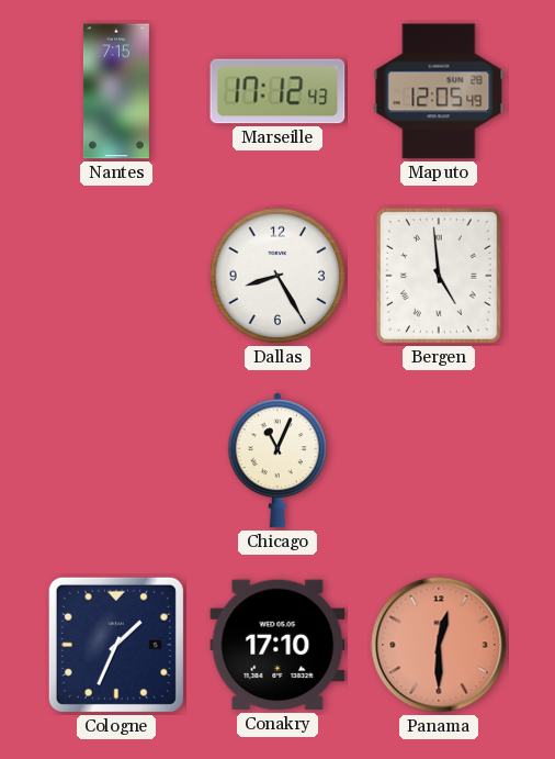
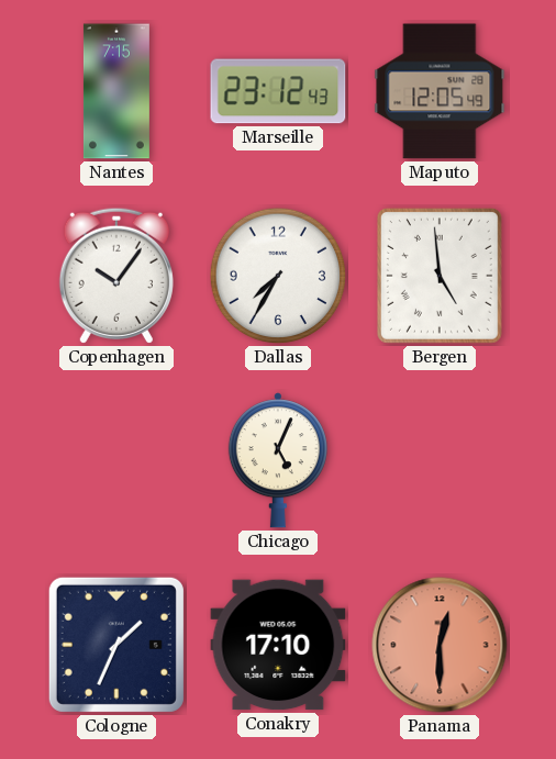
Marseille: 17:12 -> 23:12
Copenhagen: none -> 10:06
Dallas: 8:25 -> 7:35
Chicago: 11:04 -> 5:04
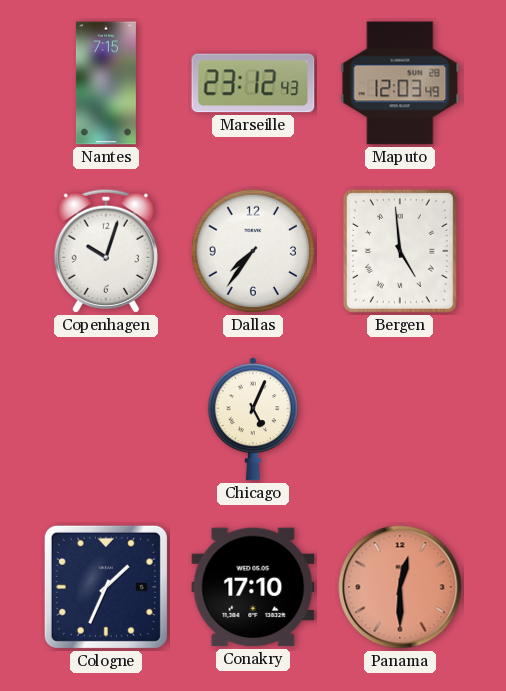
Maputo: 12:05 -> 12:03
Copenhagen: 10:06 -> 10:03
Dallas: 7:35 -> 7:36
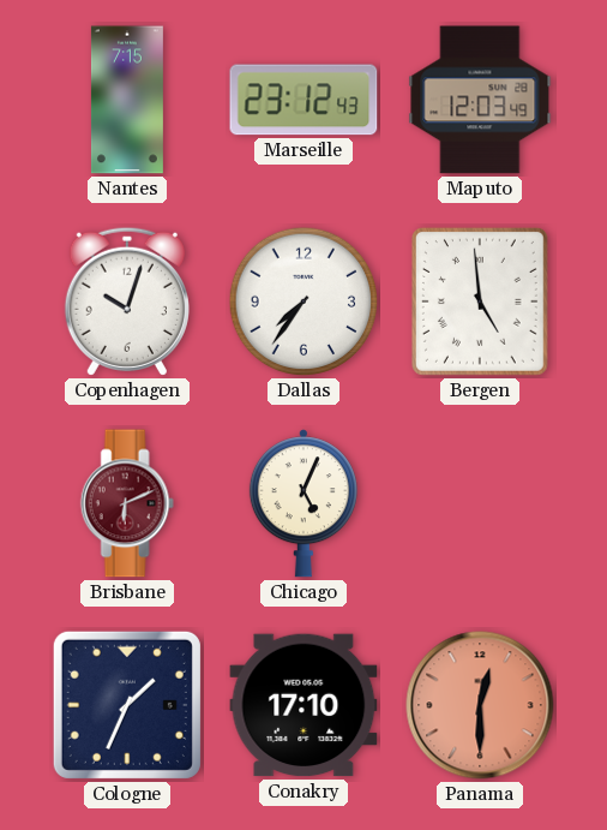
Brisbane: none -> 6:11
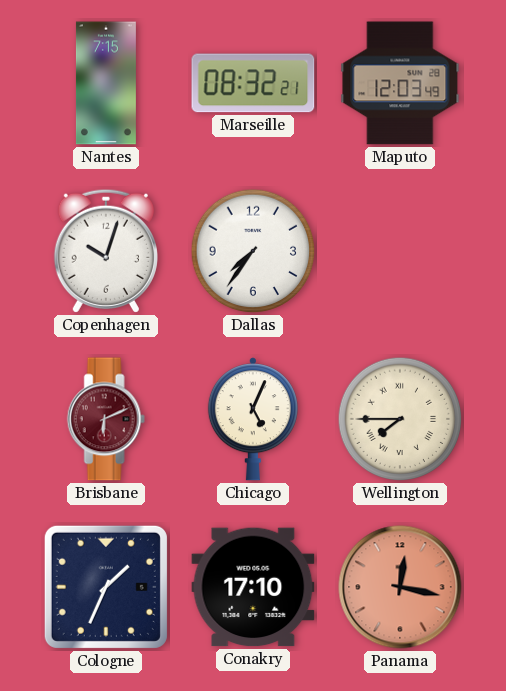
Marseille: 23:12 -> 08:32
Bergen: 4:59 -> none
Wellington: none -> 7:45
Panama: 12:30 -> 12:17
